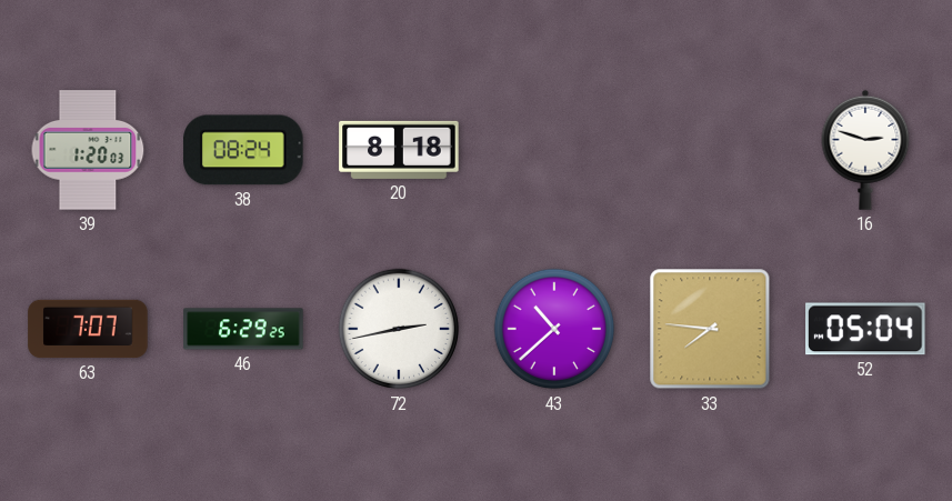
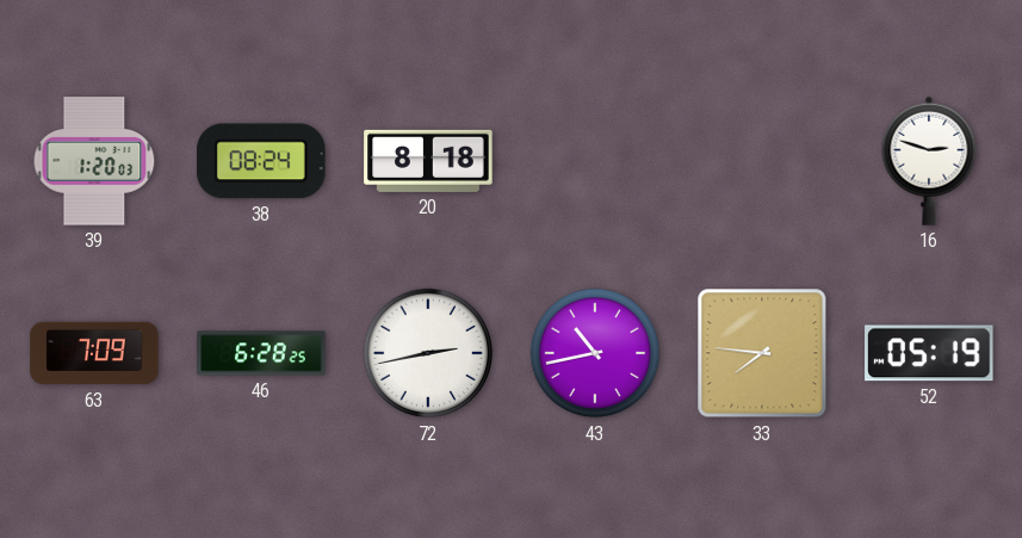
63: 7:07 -> 7:09
46: 6:29 -> 6:28
43: 10:38 -> 10:43
52: 05:04 -> 05:19
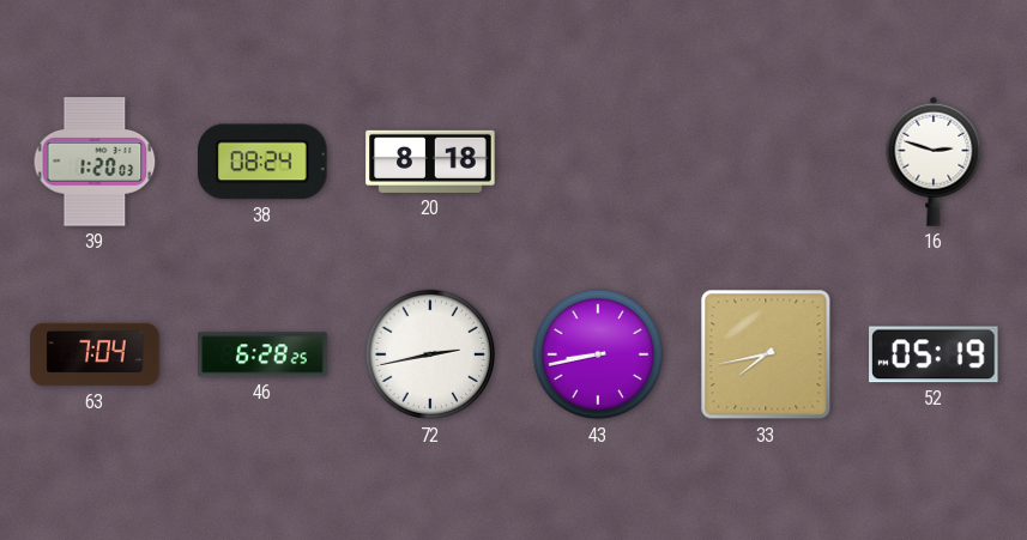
63: 7:09 -> 7:04
43: 10:43 -> 8:43
33: 7:46 -> 7:43
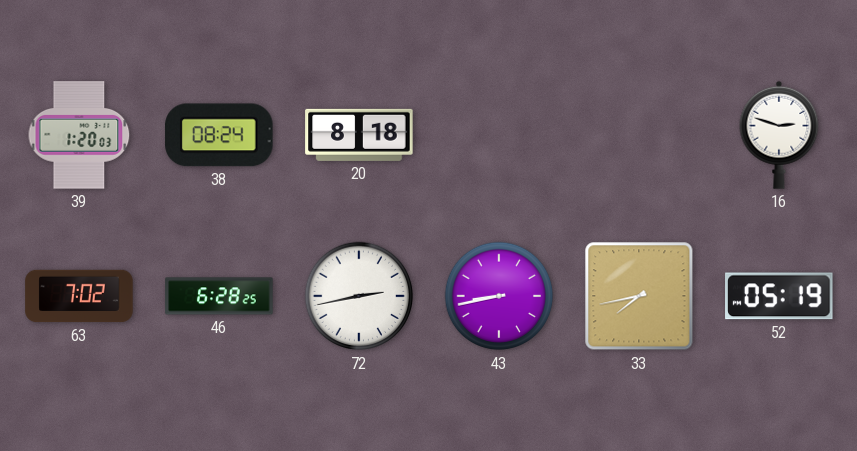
63: 7:04 -> 7:02
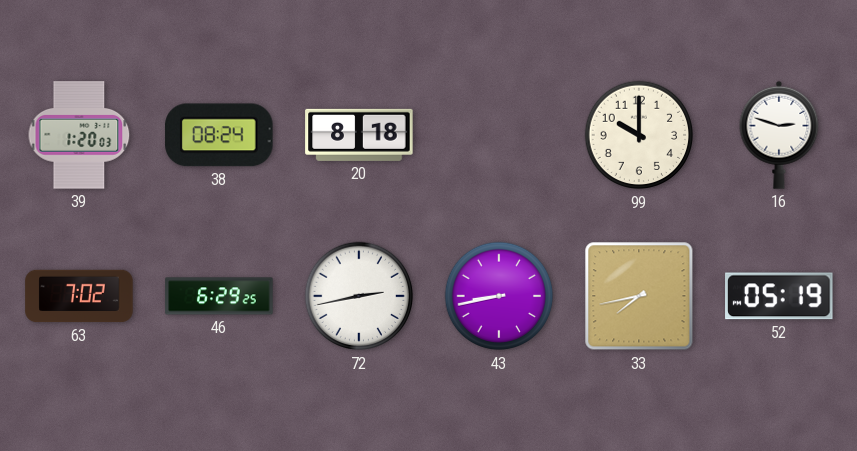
99: none -> 10:00
46: 6:28 -> 6:29
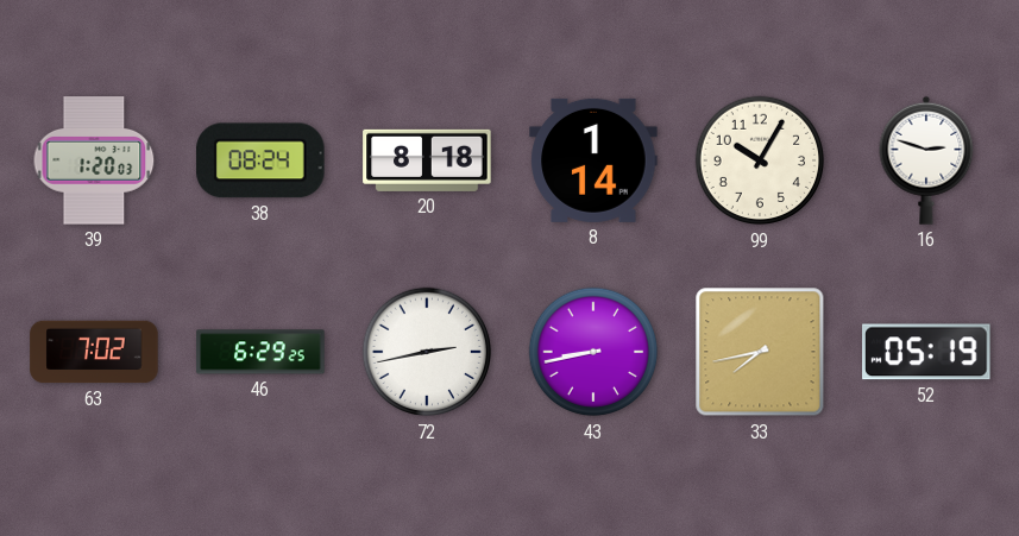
8: none -> 1:14
99: 10:00 -> 10:05
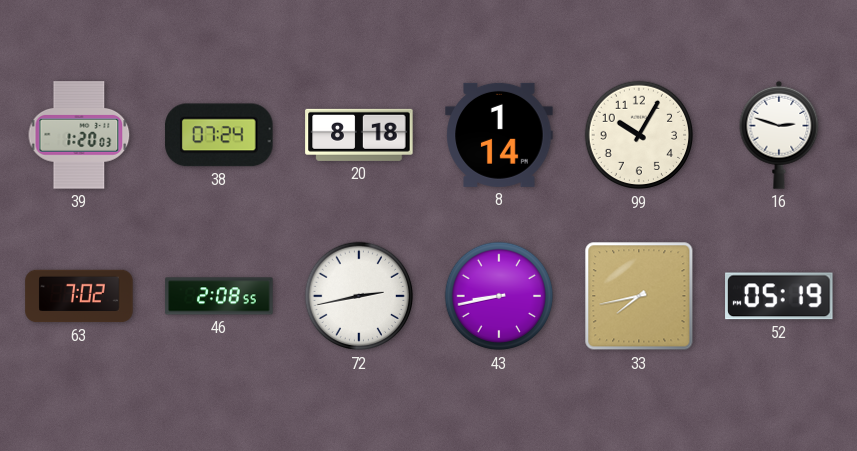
38: 08:24 -> 07:24
46: 6:29 -> 2:08
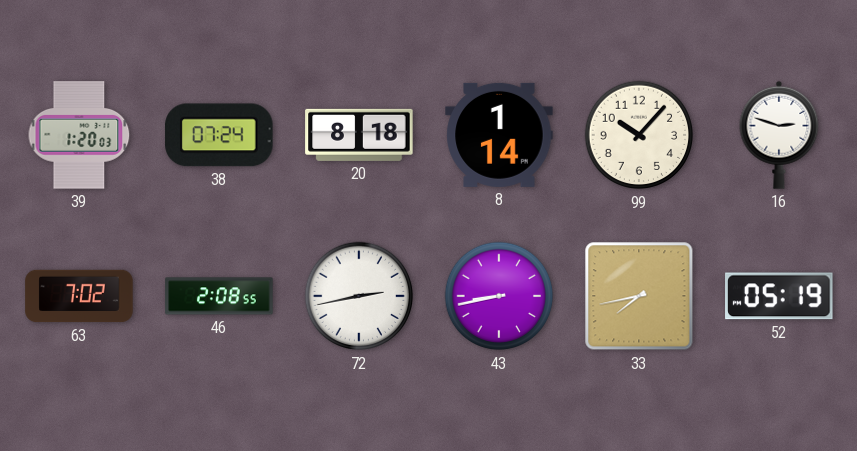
99: 10:05 -> 10:07
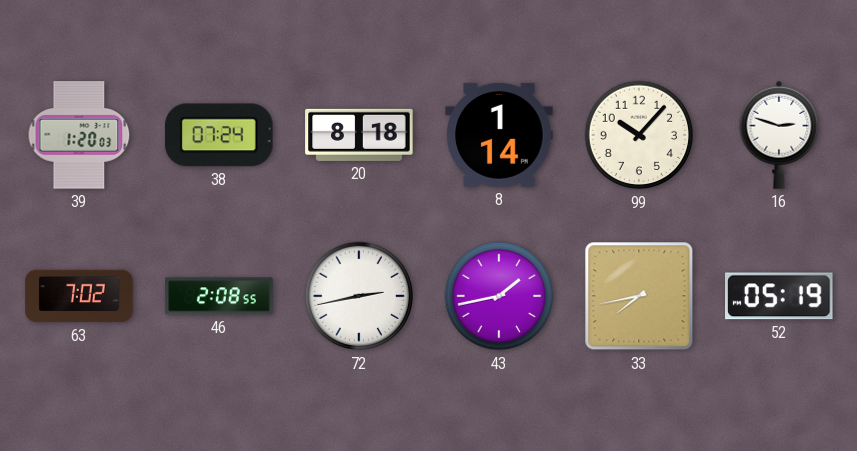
43: 8:43 -> 1:43
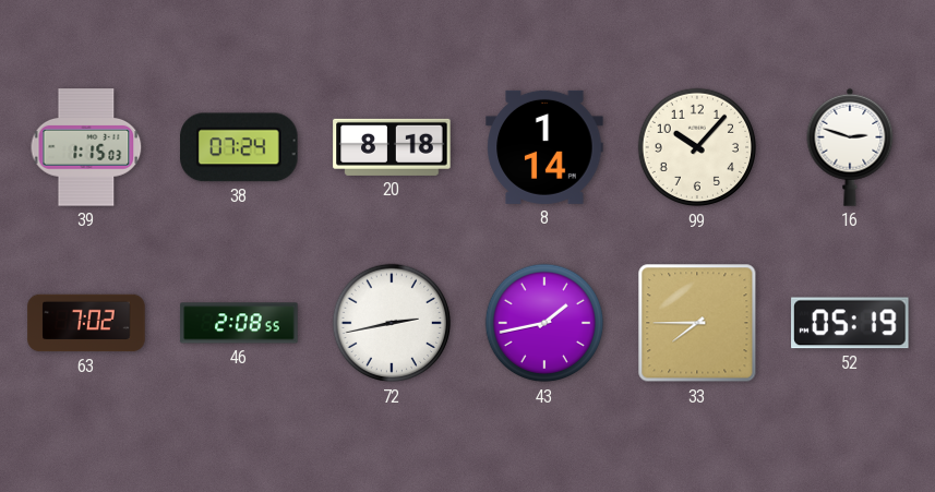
39: 1:20 -> 1:15
33: 7:43 -> 7:45
